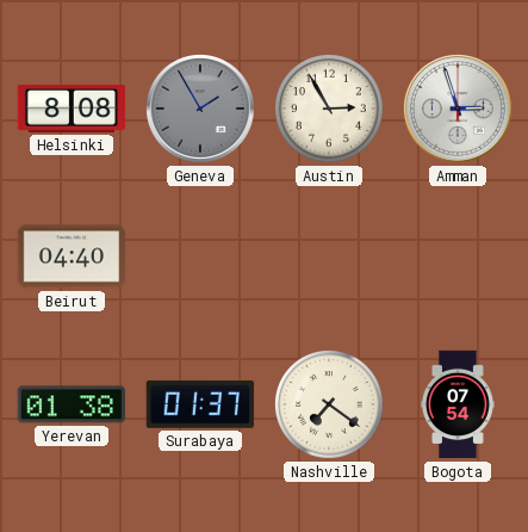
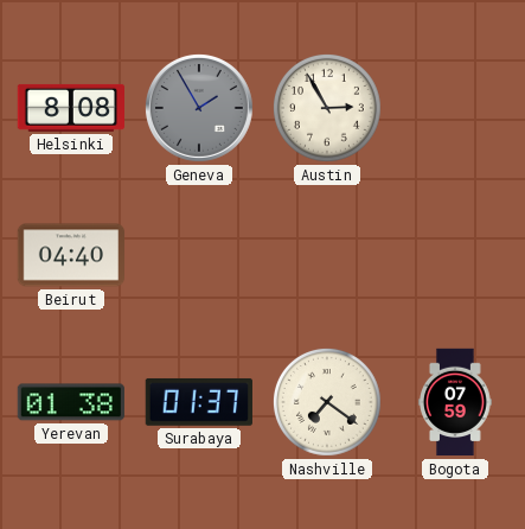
Amman: 2:57 -> none
Bogota: 07:54 -> 07:59
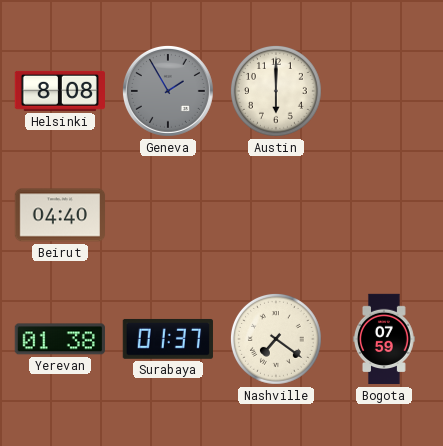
Austin: 2:55 -> 6:00
